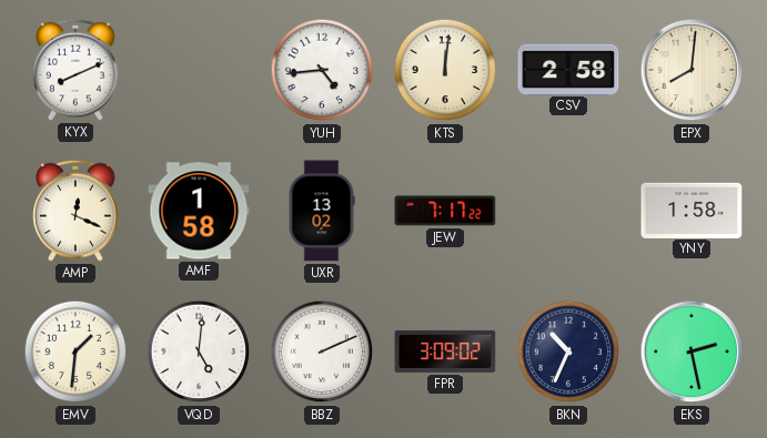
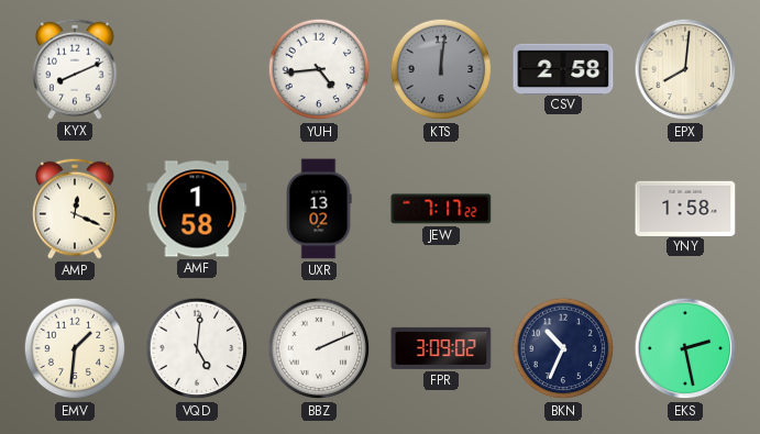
KTS dial: cream -> grey
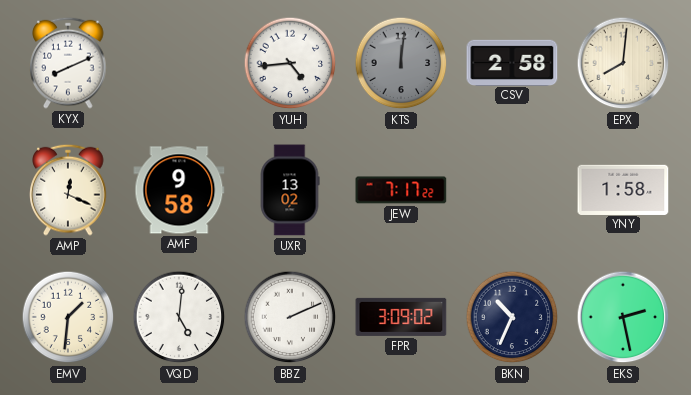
AMF: 1:58 -> 9:58
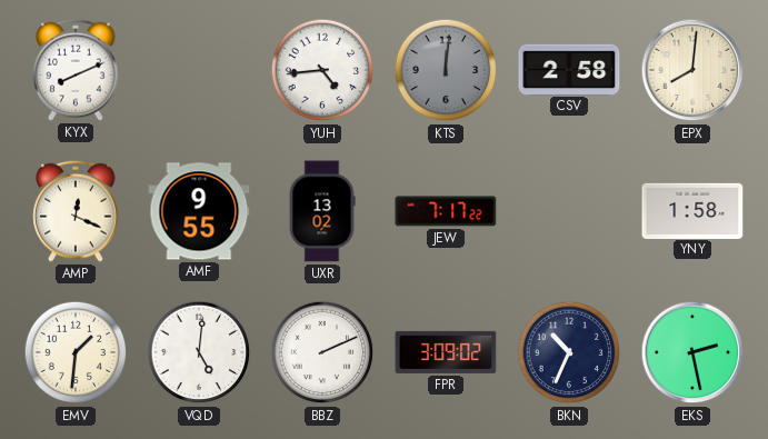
AMF: 9:58 -> 9:55
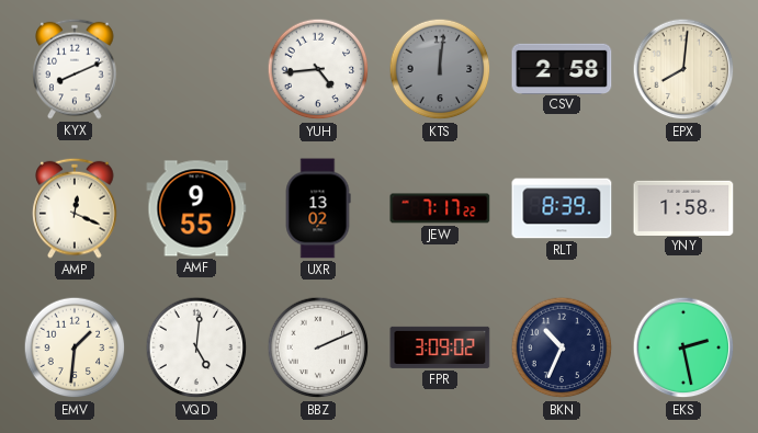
RLT: none -> 8:39
